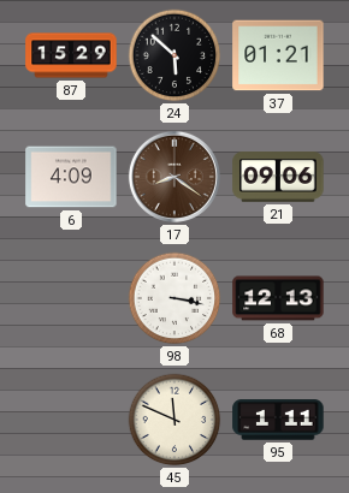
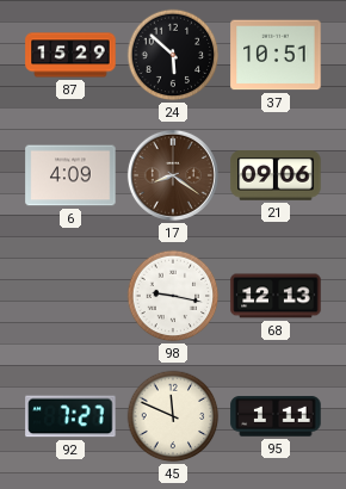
37: 01:21 -> 10:51
98: 3:17 -> 9:17
92: none -> 7:27
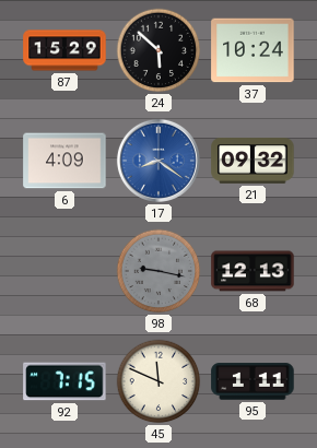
37: 10:51 -> 10:24
17 dial: brown -> blue
21: 09:06 -> 09:32
98 dial: white -> grey
92: 7:27 -> 7:15
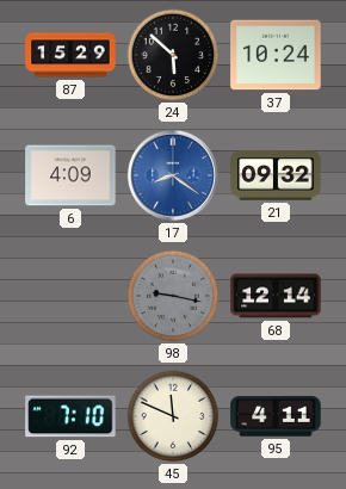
68: 12:13 -> 12:14
92: 7:15 -> 7:10
95: 1:11 -> 4:11
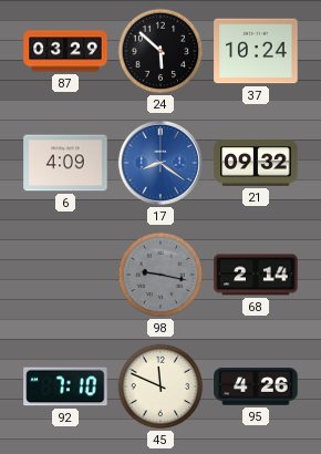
87: 15:29 -> 03:29
68: 12:14 -> 2:14
95: 4:11 -> 4:26
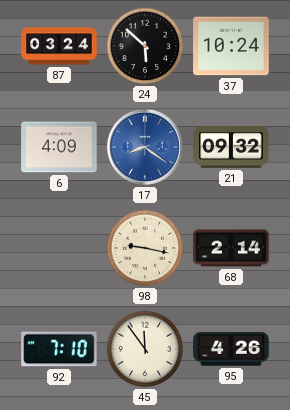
87: 03:29 -> 03:24
98 dial: grey -> cream
45: 11:49 -> 11:54
